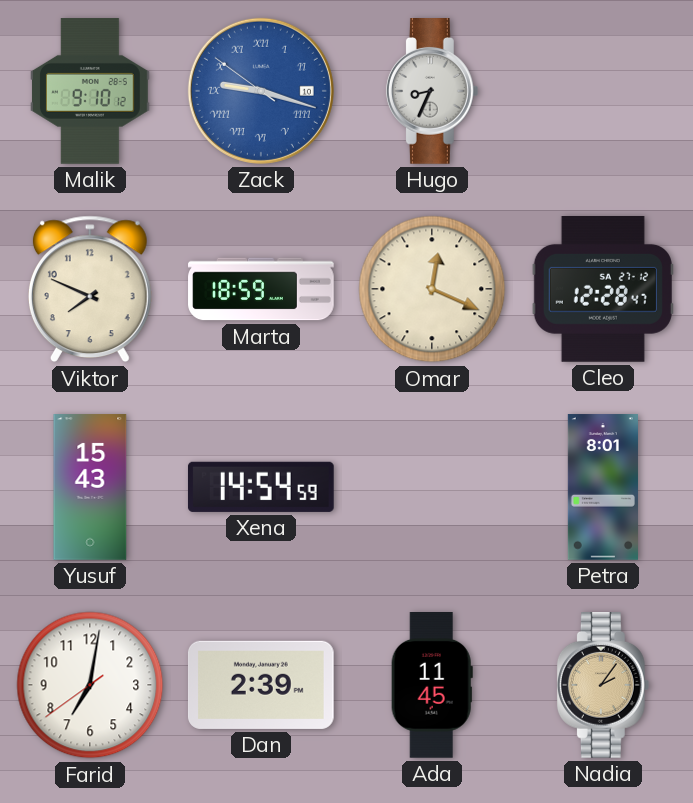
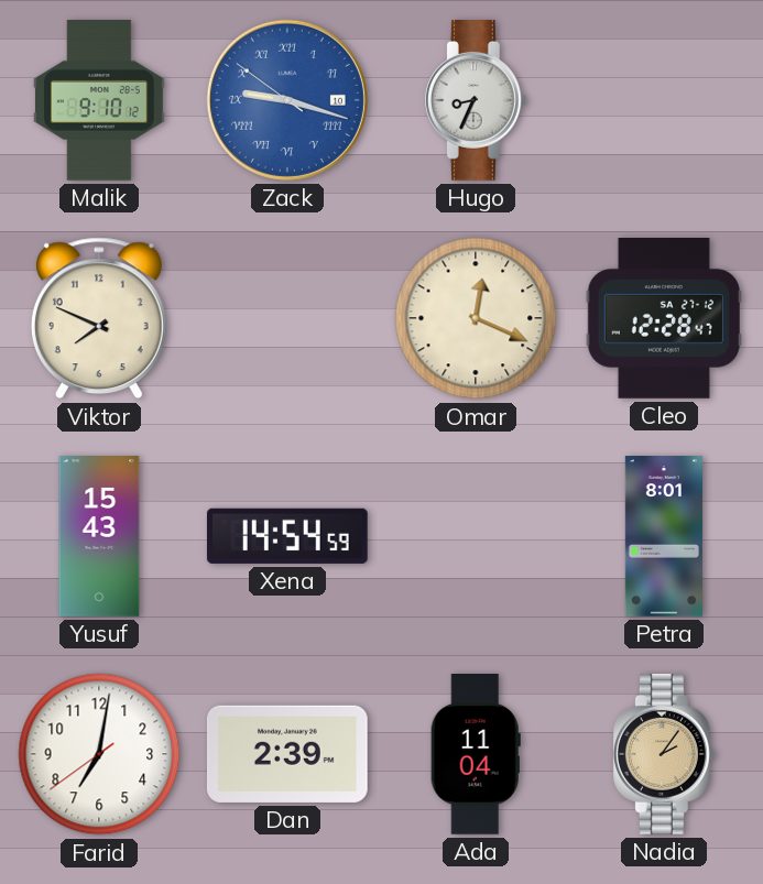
Marta: 18:59 -> none
Ada: 11:45 -> 11:04
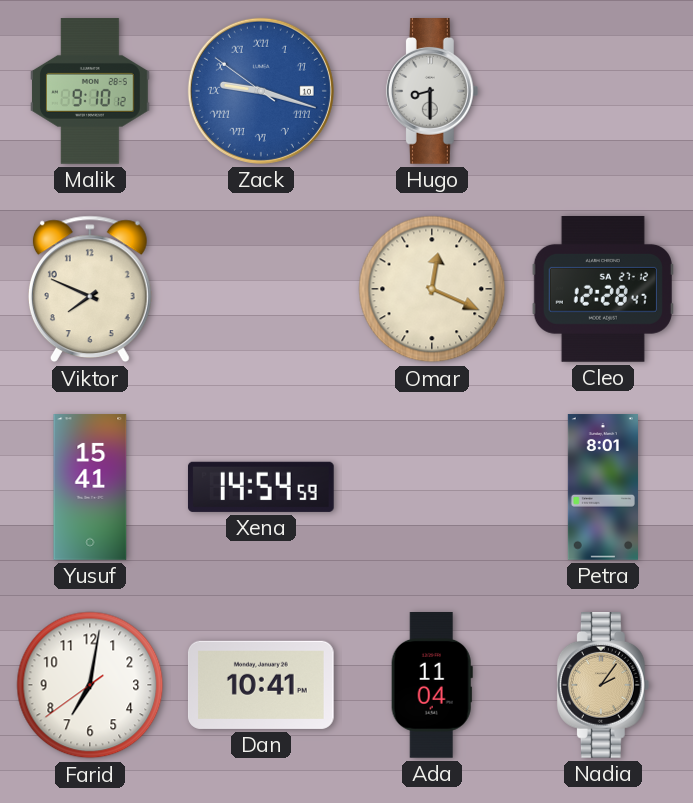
Hugo: 8:34 -> 8:30
Yusuf: 15:43 -> 15:41
Dan: 2:39 -> 10:41
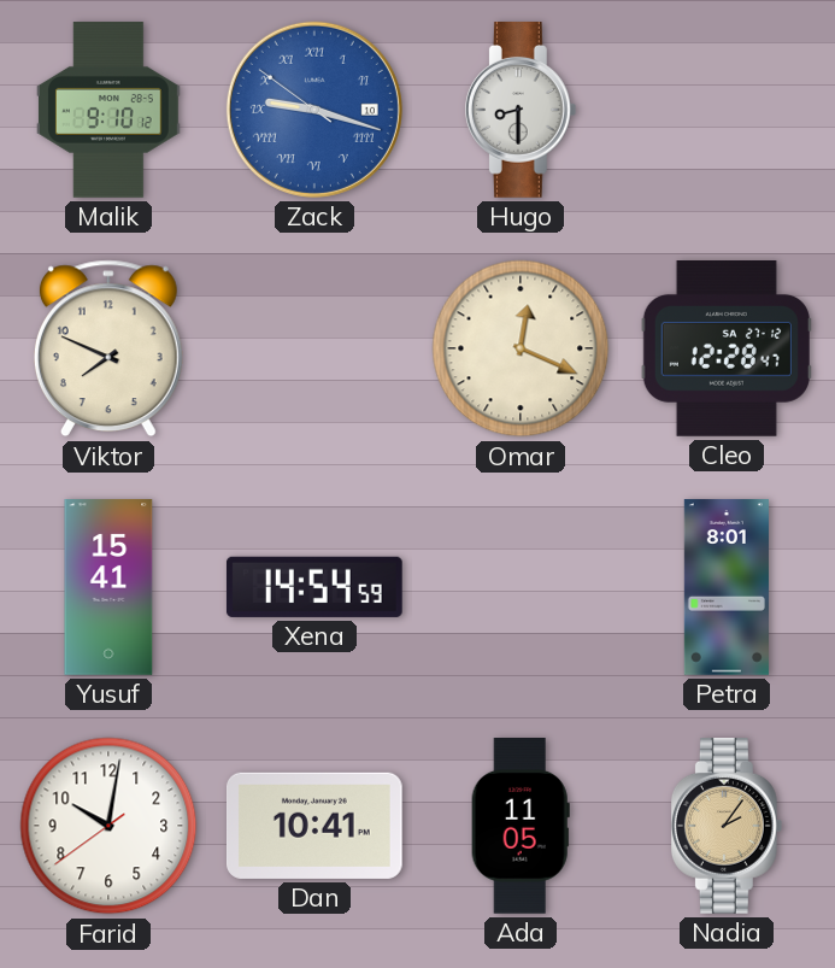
Farid: 7:01 -> 10:01
Ada: 11:04 -> 11:05
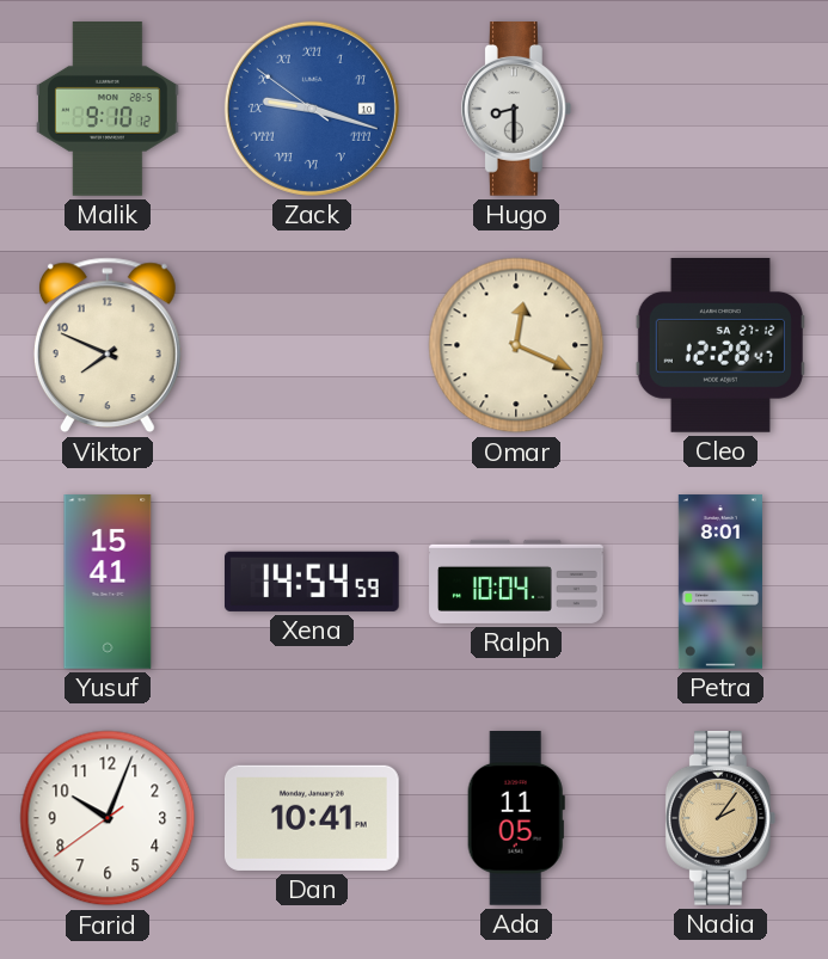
Ralph: none -> 10:04
Farid: 10:01 -> 10:03
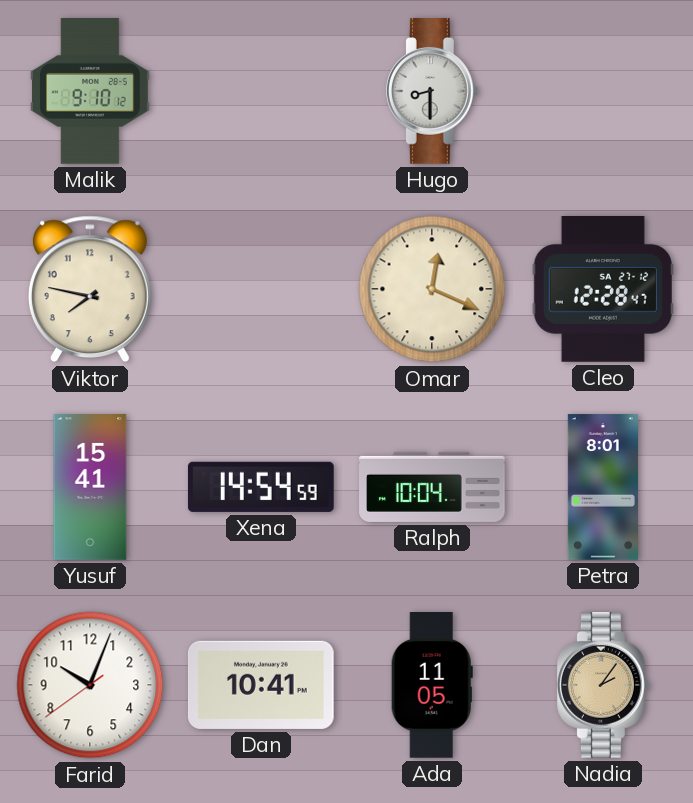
Zack: 9:17 -> none
Viktor: 7:49 -> 7:47
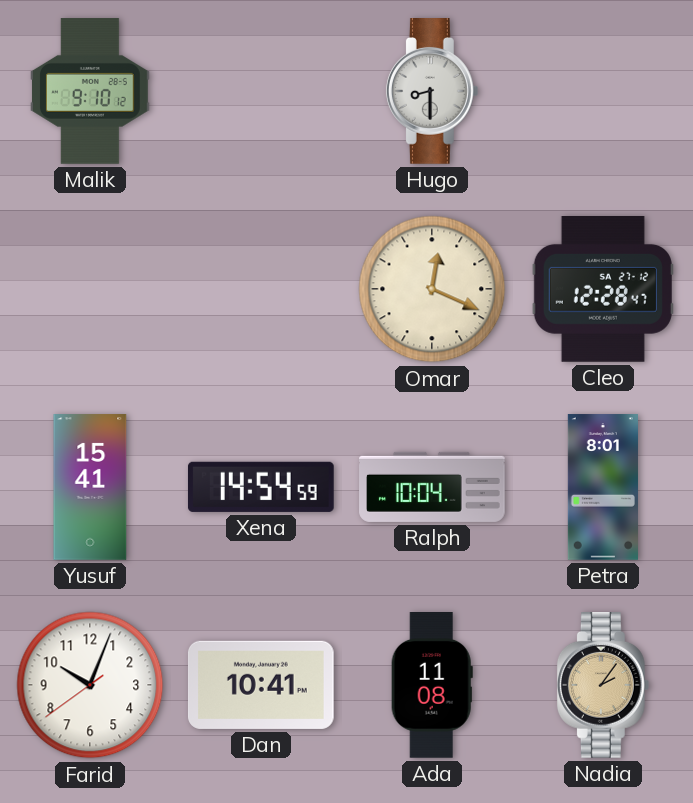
Viktor: 7:47 -> none
Ada: 11:05 -> 11:08
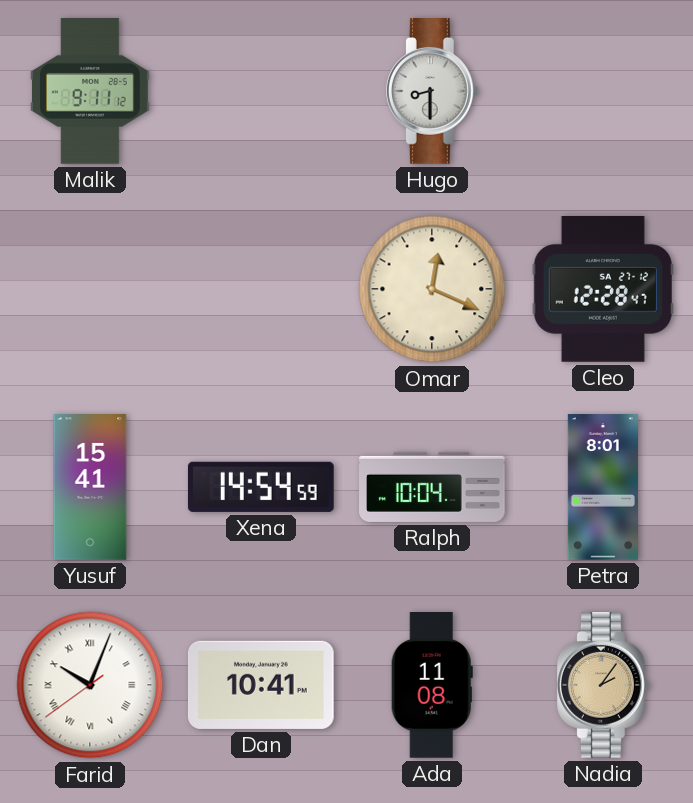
Malik: 9:10 -> 9:11
Farid numerals: Arabic -> Roman
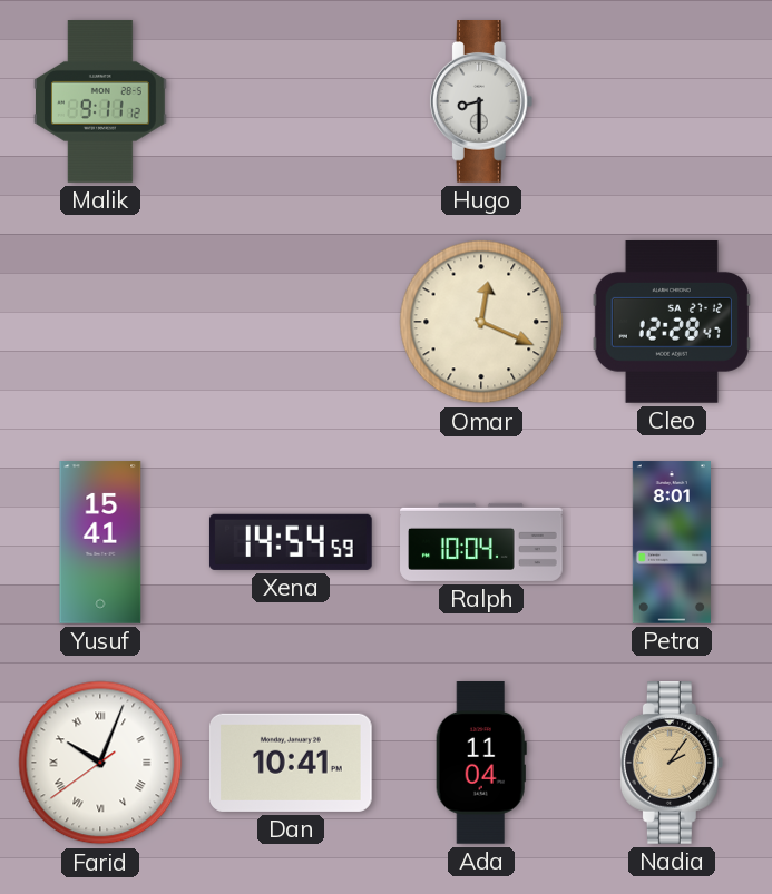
Ada: 11:08 -> 11:04
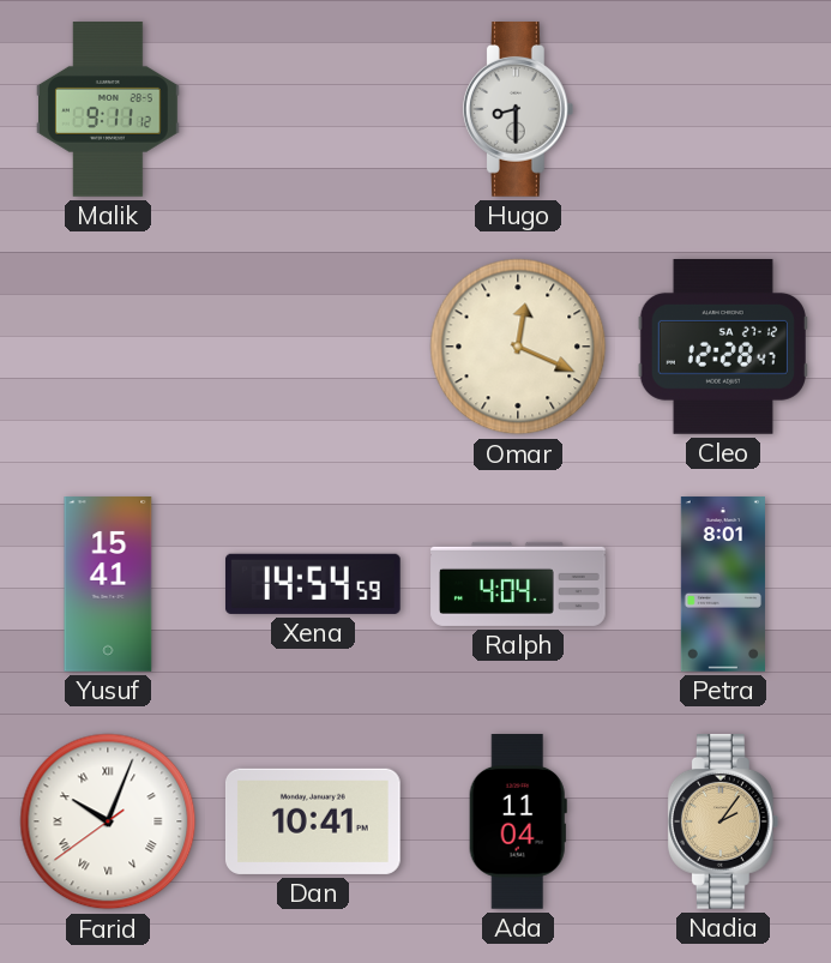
Ralph: 10:04 -> 4:04
